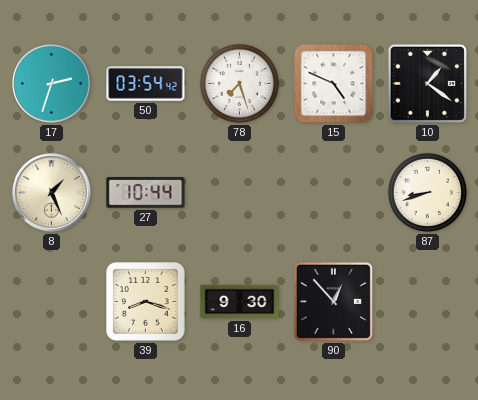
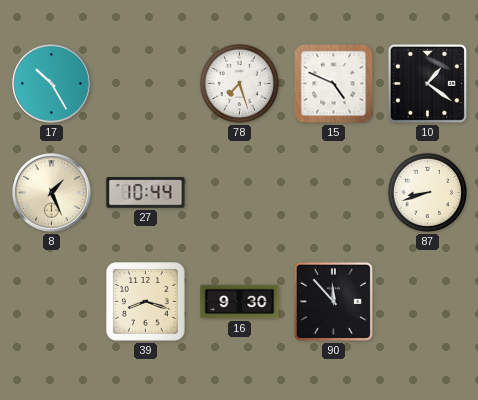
17: 2:33 -> 10:25
50: 03:54 -> none
90: 12:53 -> 11:53
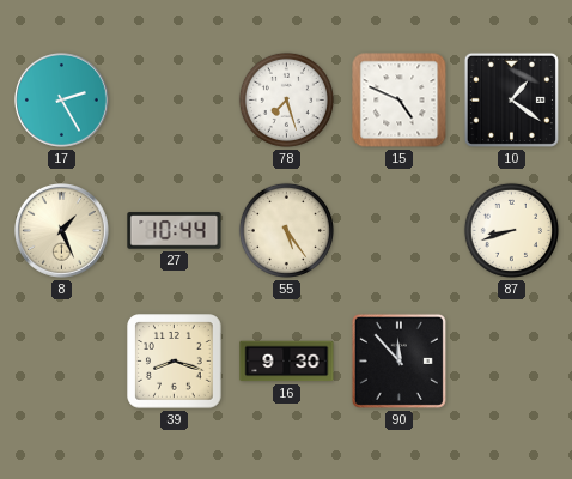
17: 10:25 -> 2:25
55: none -> 5:24
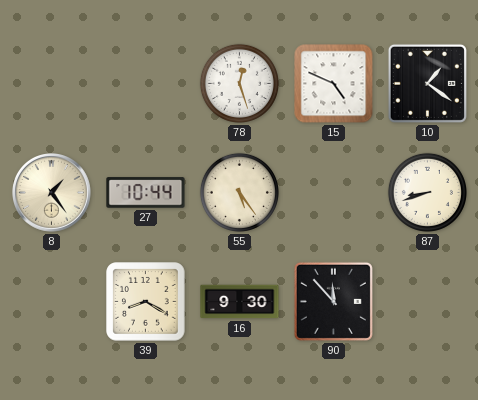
17: 2:25 -> none
78: 7:27 -> 12:27
8: 1:26 -> 1:24
39: 8:18 -> 8:20
